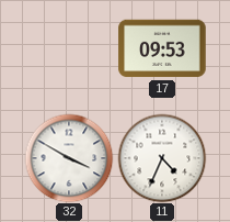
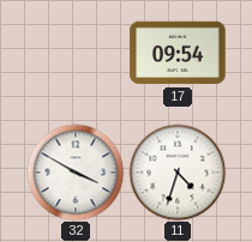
17: 09:53 -> 09:54
11: 4:34 -> 4:33
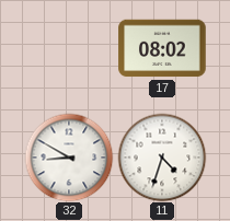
17: 09:54 -> 08:02
32: 3:50 -> 8:50
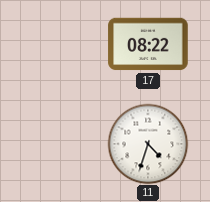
17: 08:02 -> 08:22
32: 8:50 -> none
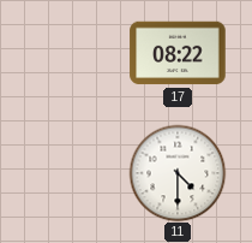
11: 4:33 -> 4:30
